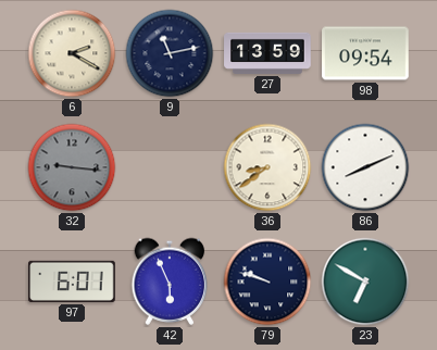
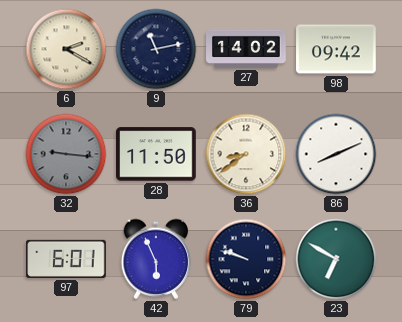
27: 13:59 -> 14:02
98: 09:54 -> 09:42
28: none -> 11:50
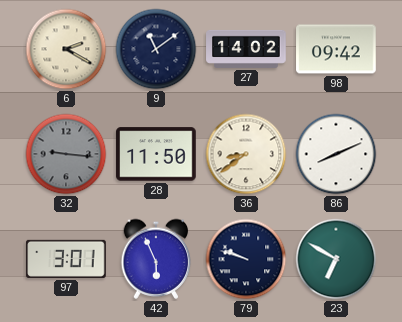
9: 11:13 -> 11:09
97: 6:01 -> 3:01
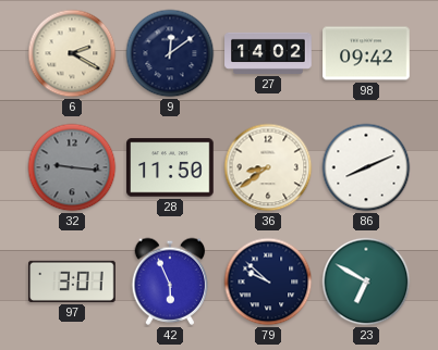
9: 11:09 -> 12:09
79: 9:48 -> 9:52
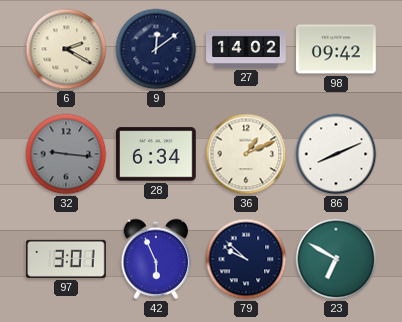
28: 11:50 -> 6:34
36: 8:39 -> 1:11
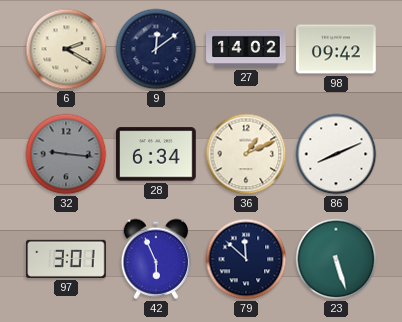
79: 9:52 -> 11:52
23: 6:50 -> 5:27
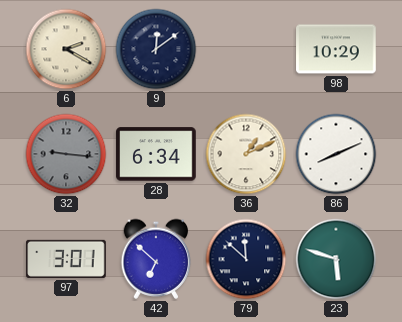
27: 14:02 -> none
98: 09:42 -> 10:29
42: 5:56 -> 6:52
23: 5:27 -> 5:48
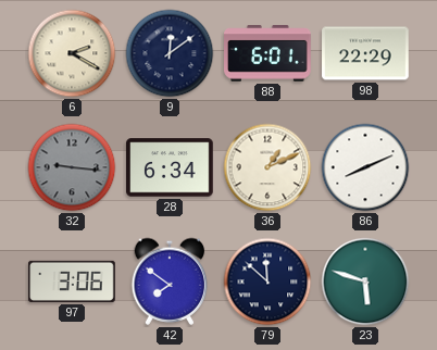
88: none -> 6:01
98: 10:29 -> 22:29
97: 3:01 -> 3:06
42: 6:52 -> 7:51
